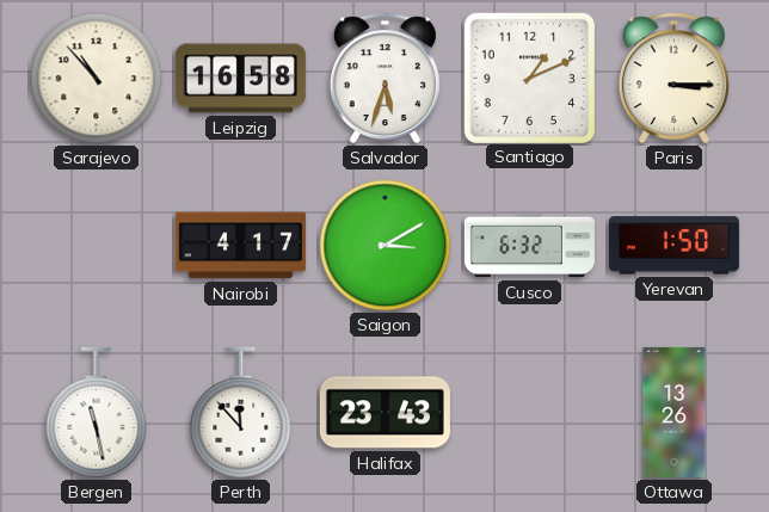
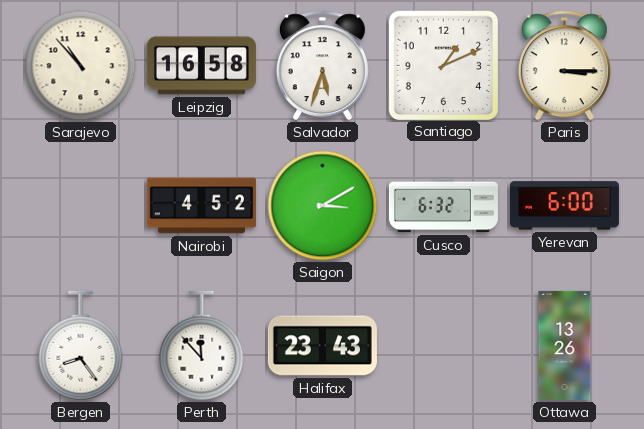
Nairobi: 4:17 -> 4:52
Yerevan: 1:50 -> 6:00
Bergen: 11:28 -> 8:24
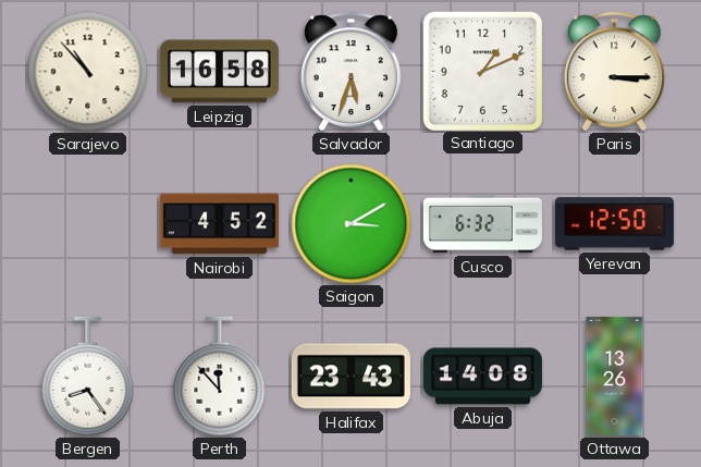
Yerevan: 6:00 -> 12:50
Abuja: none -> 14:08
